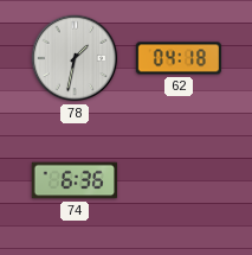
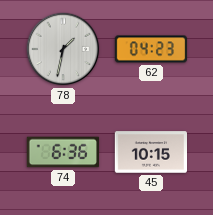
62: 04:18 -> 04:23
45: none -> 10:15
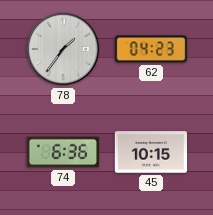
78: 1:32 -> 1:36
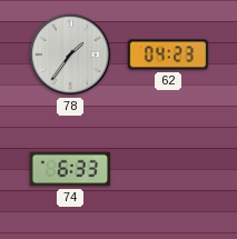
74: 6:36 -> 6:33
45: 10:15 -> none
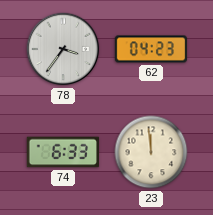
78: 1:36 -> 3:36
23: none -> 11:59
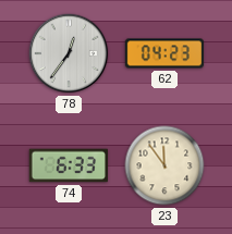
78: 3:36 -> 12:36
23: 11:59 -> 11:54
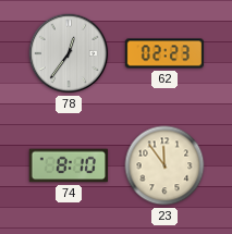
62: 04:23 -> 02:23
74: 6:33 -> 8:10
